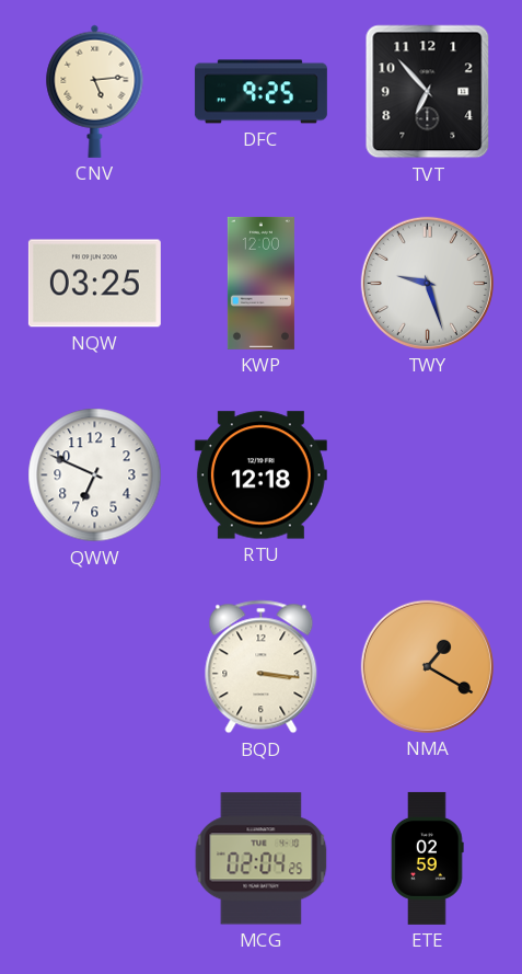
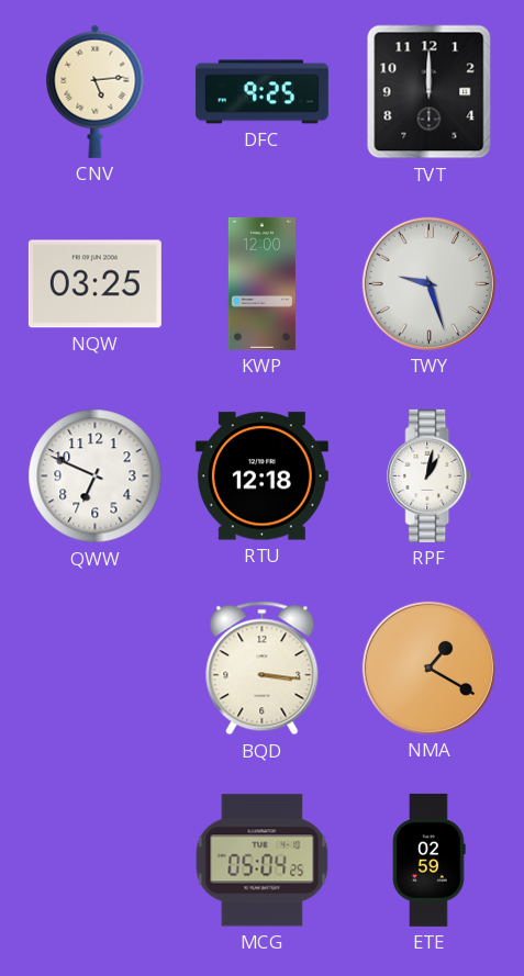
TVT: 6:53 -> 12:00
RPF: none -> 1:02
MCG: 02:04 -> 05:04
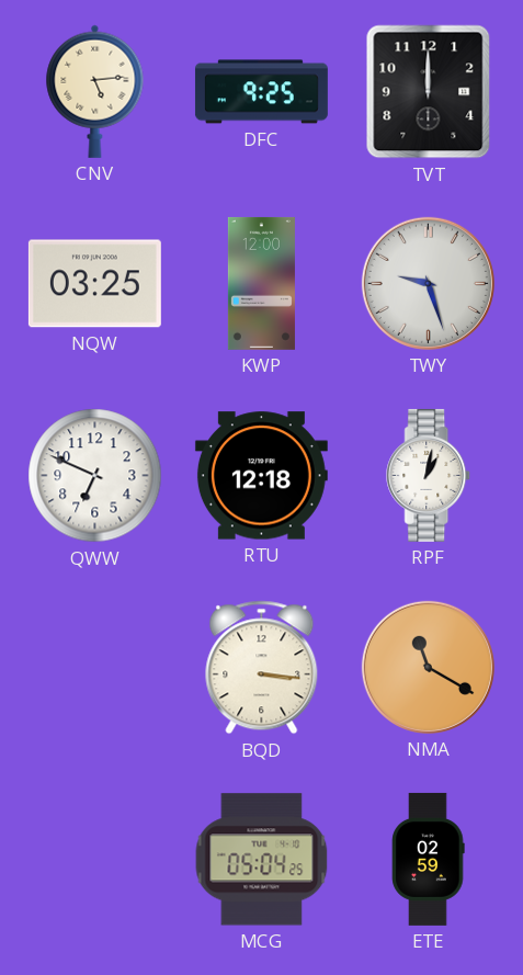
NMA: 1:20 -> 11:20
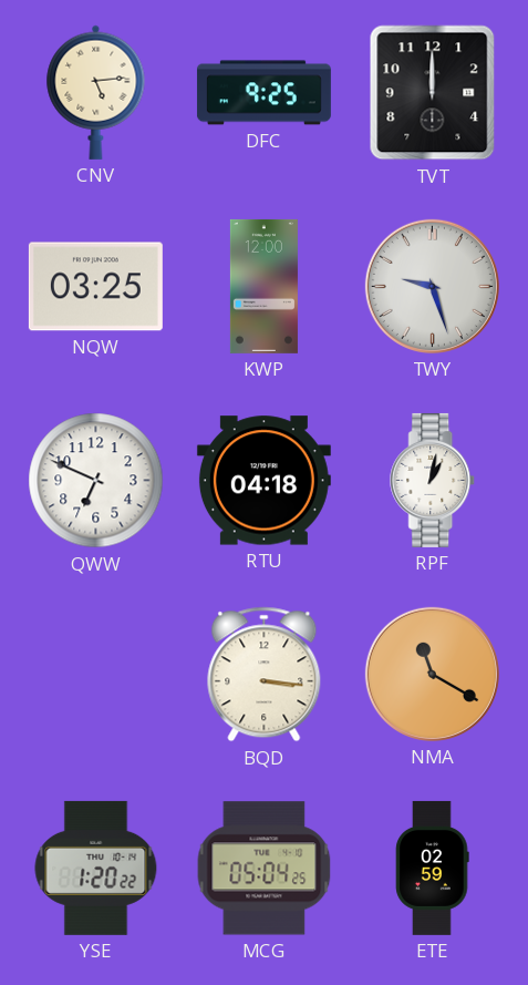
RTU: 12:18 -> 04:18
YSE: none -> 1:20
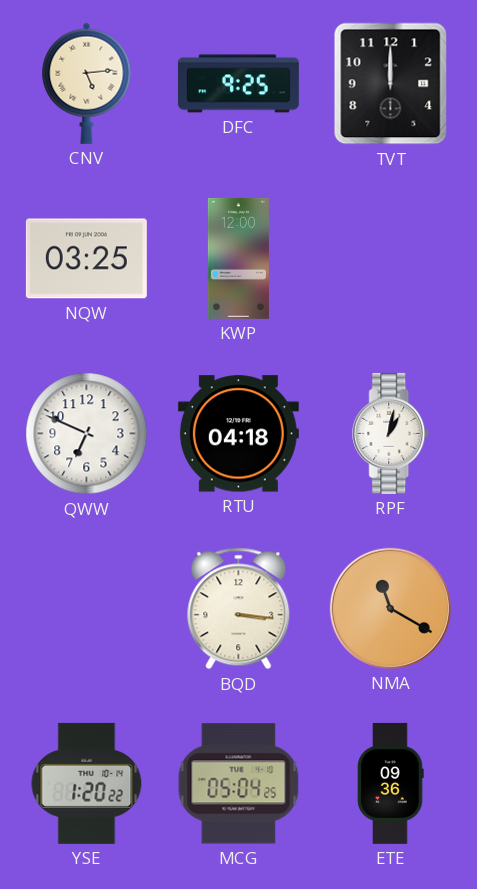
TWY: 9:27 -> none
ETE: 02:59 -> 09:36
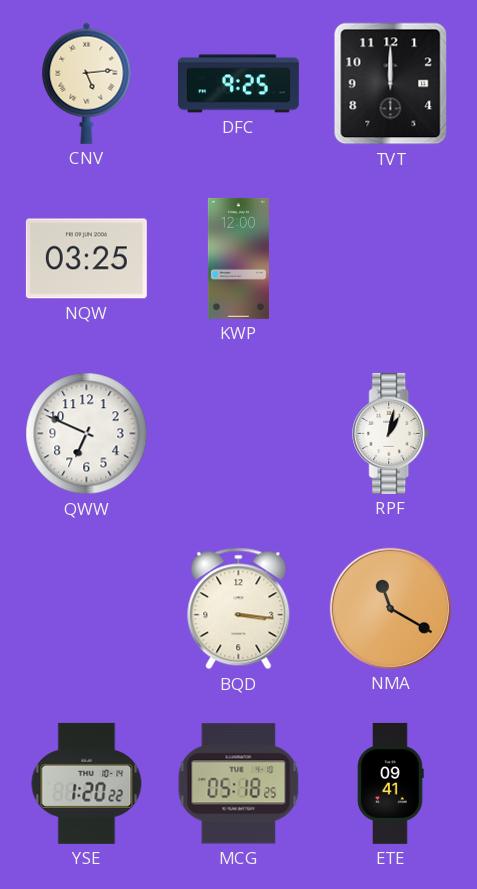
RTU: 04:18 -> none
MCG: 05:04 -> 05:18
ETE: 09:36 -> 09:41
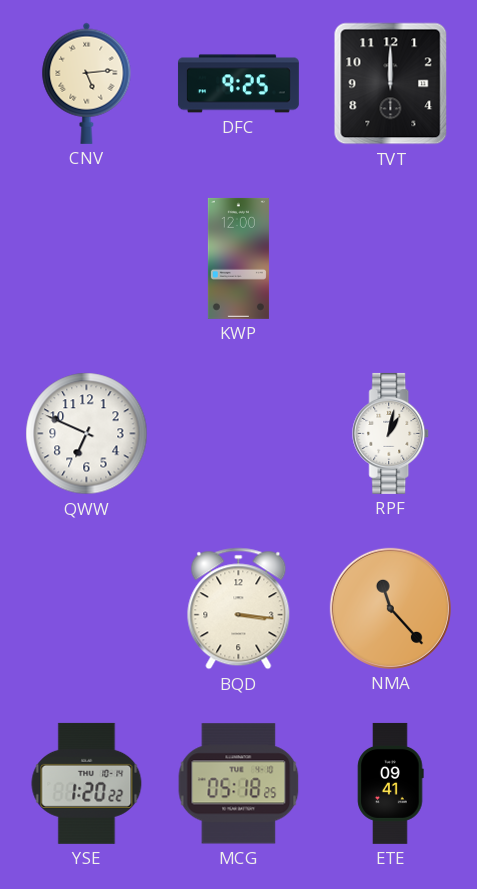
NQW: 03:25 -> none
NMA: 11:20 -> 11:23
